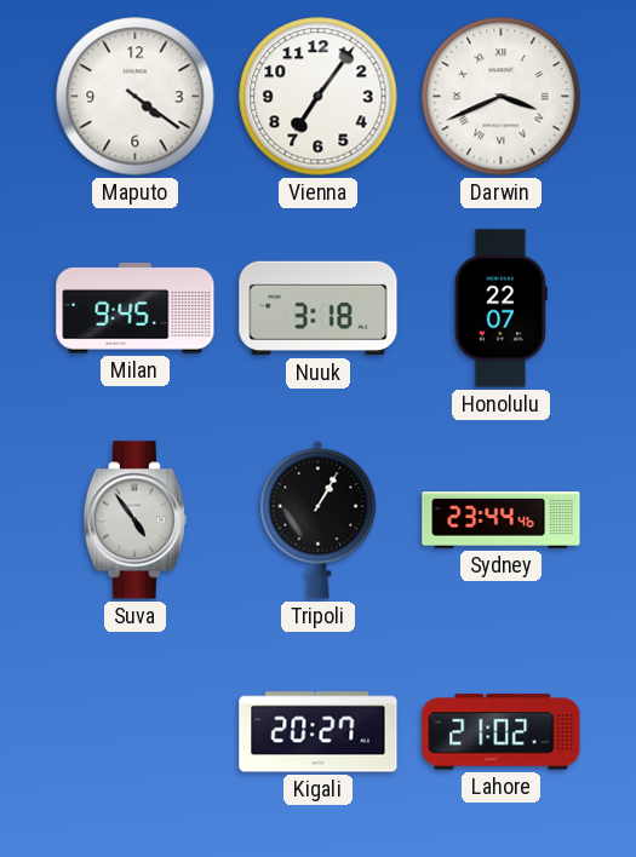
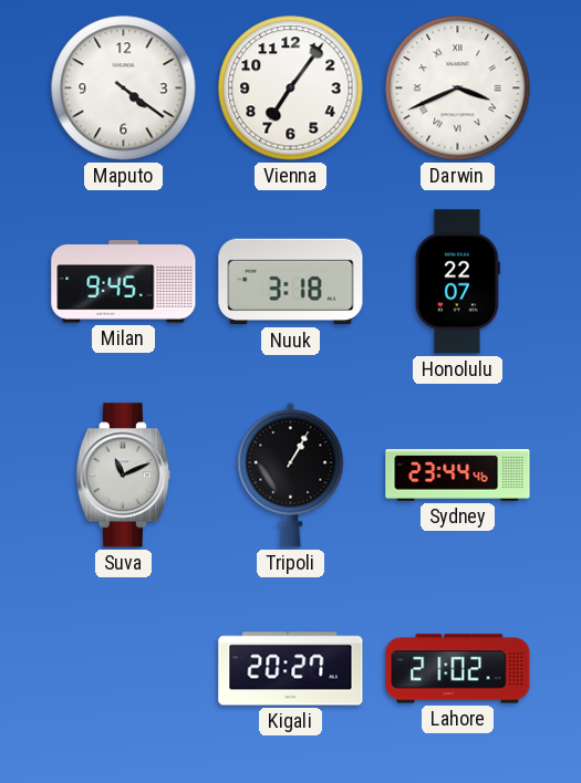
Suva: 4:54 -> 11:11
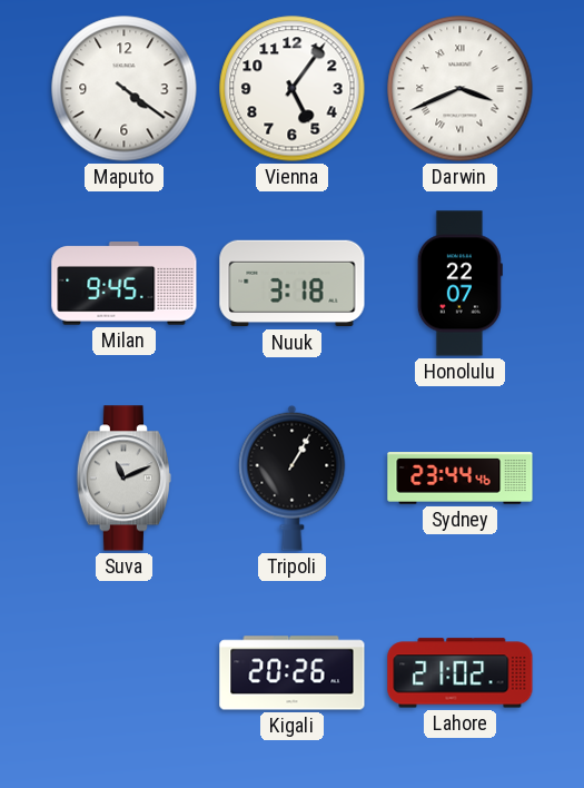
Vienna: 7:06 -> 5:06
Kigali: 20:27 -> 20:26
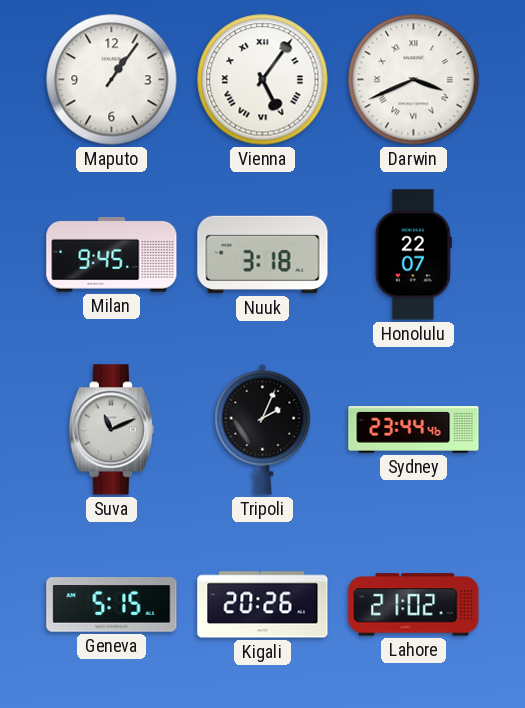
Maputo: 4:21 -> 1:06
Vienna numerals: Arabic -> Roman
Tripoli: 1:05 -> 2:04
Geneva: none -> 5:15
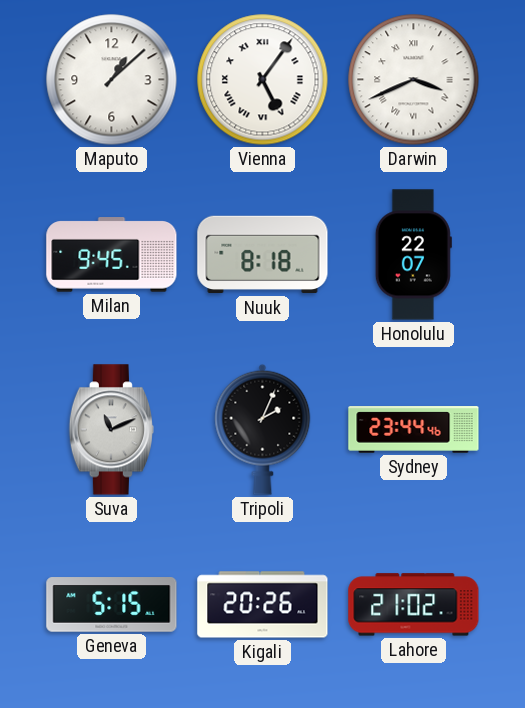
Maputo: 1:06 -> 1:08
Nuuk: 3:18 -> 8:18
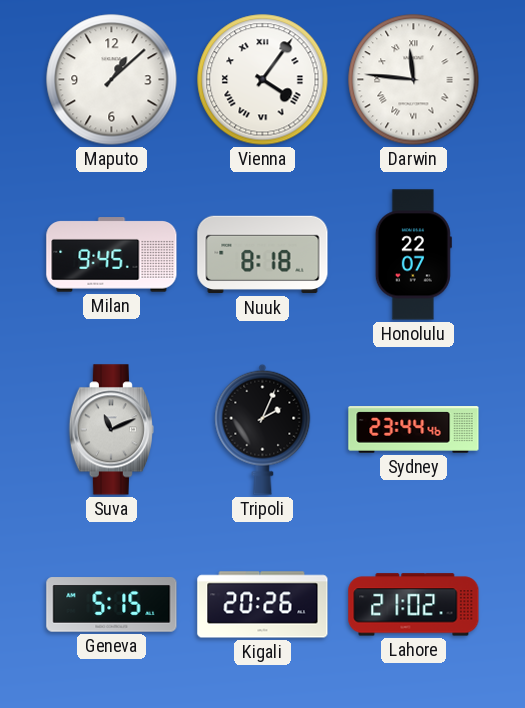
Vienna: 5:06 -> 4:06
Darwin: 3:41 -> 11:46
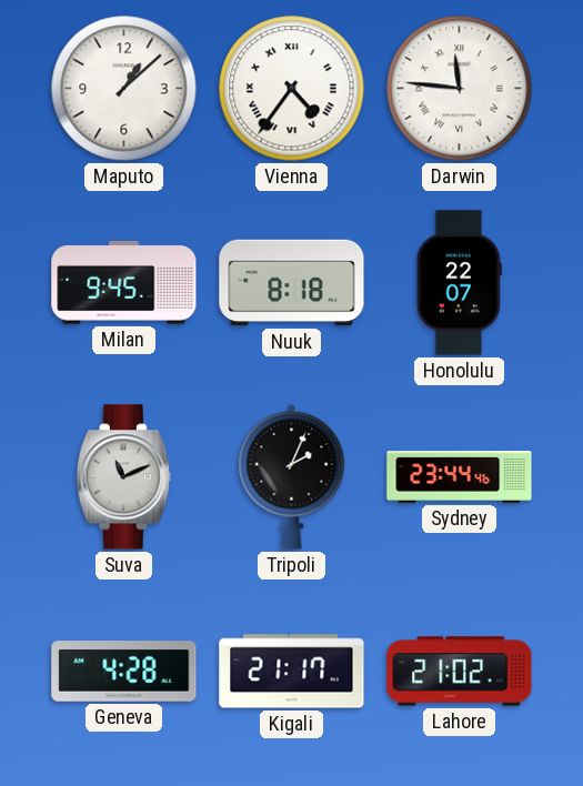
Vienna: 4:06 -> 4:36
Geneva: 5:15 -> 4:28
Kigali: 20:26 -> 21:17
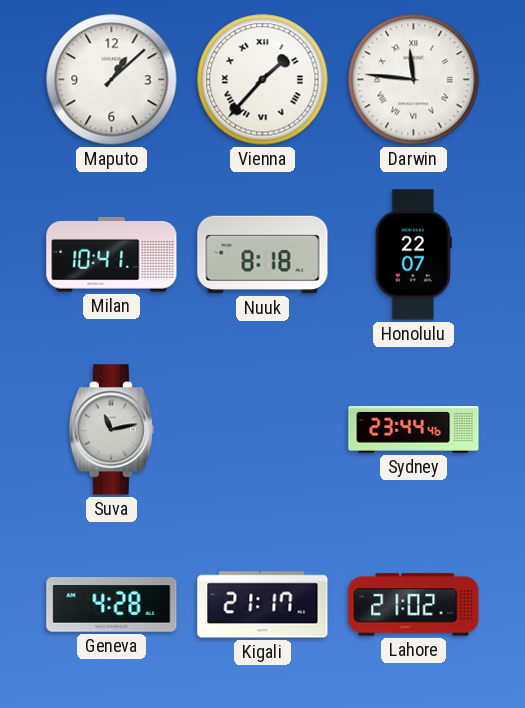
Vienna: 4:36 -> 1:37
Milan: 9:45 -> 10:41
Suva: 11:11 -> 11:13
Tripoli: 2:04 -> none
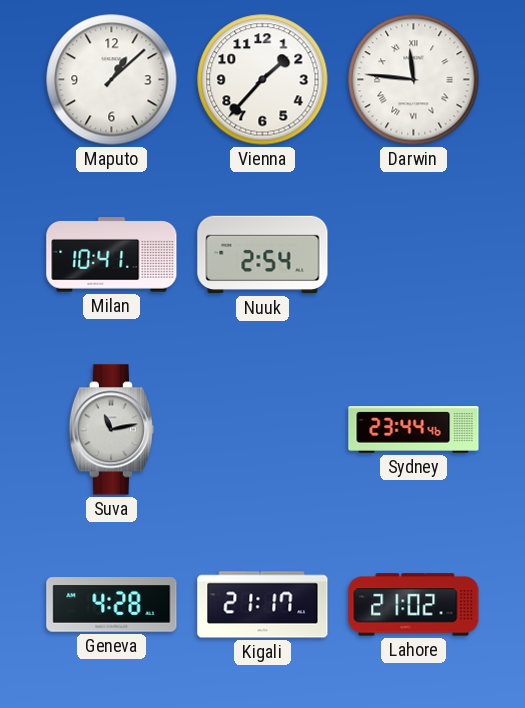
Vienna numerals: Roman -> Arabic
Nuuk: 8:18 -> 2:54
Honolulu: 22:07 -> none
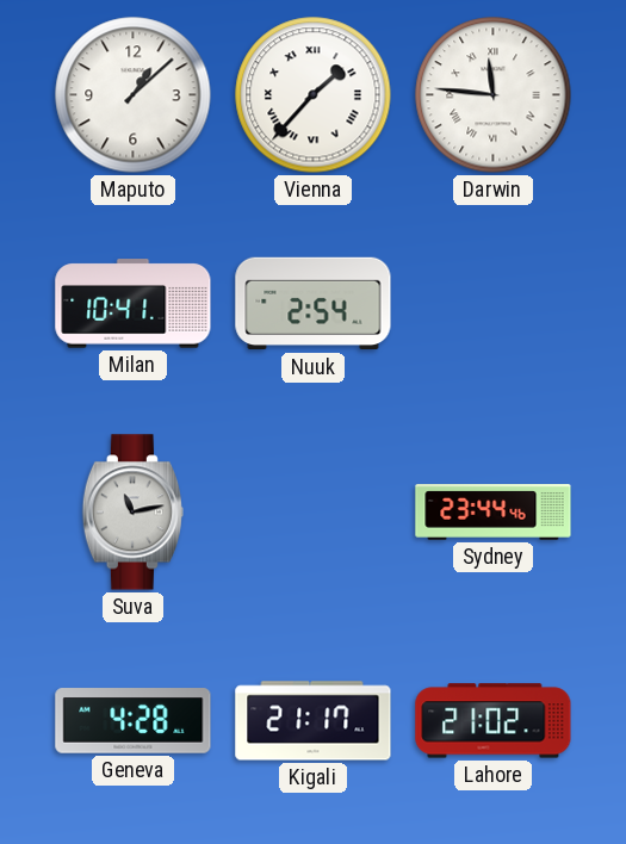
Vienna numerals: Arabic -> Roman
